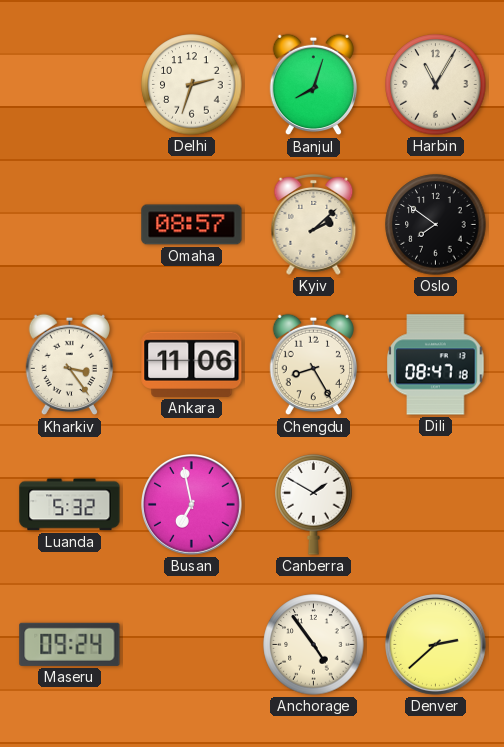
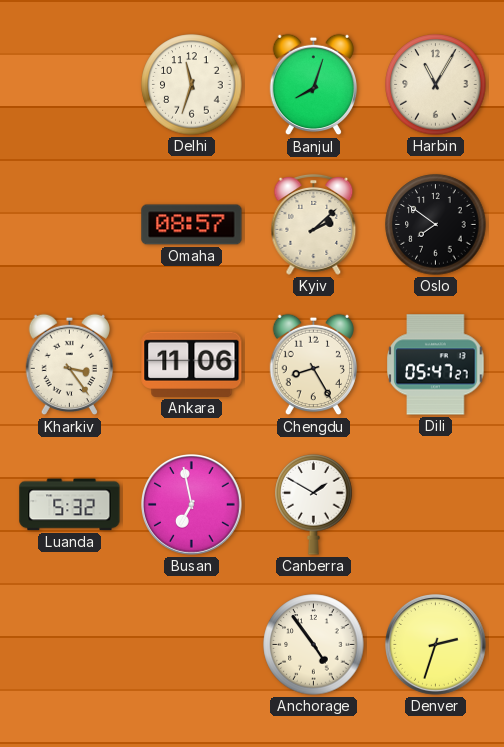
Delhi: 2:33 -> 11:33
Dili: 08:47 -> 05:47
Maseru: 09:24 -> none
Denver: 2:38 -> 2:33
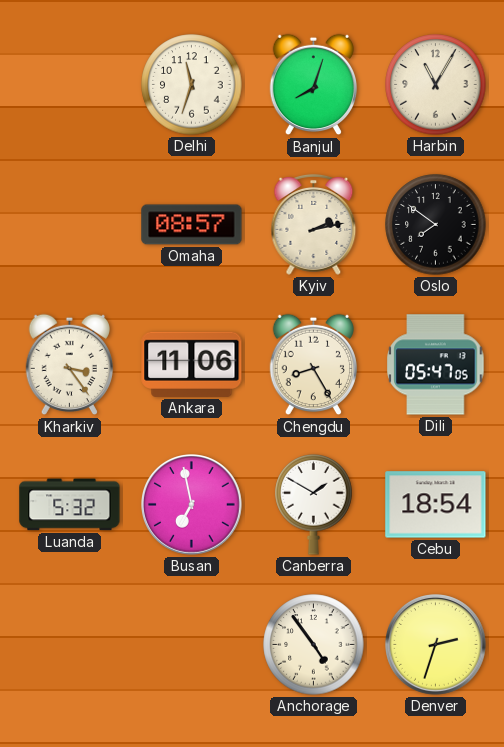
Kyiv: 2:08 -> 2:13
Dili: 05:47:27 -> 05:47:05
Cebu: none -> 18:54
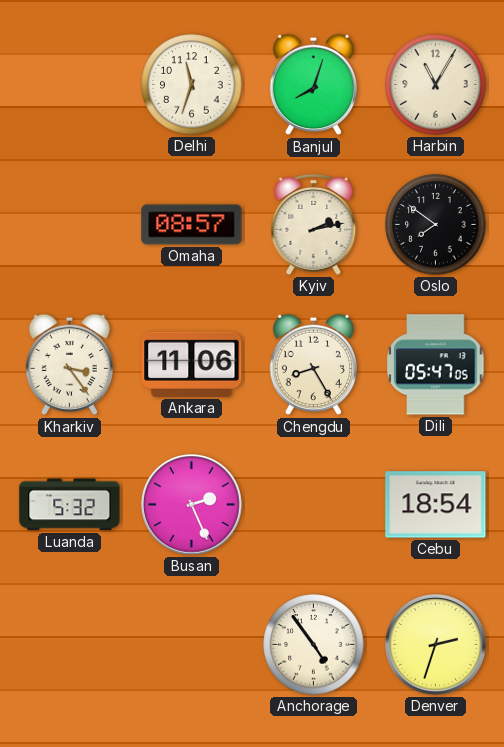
Busan: 6:58 -> 2:26
Canberra: 1:50 -> none
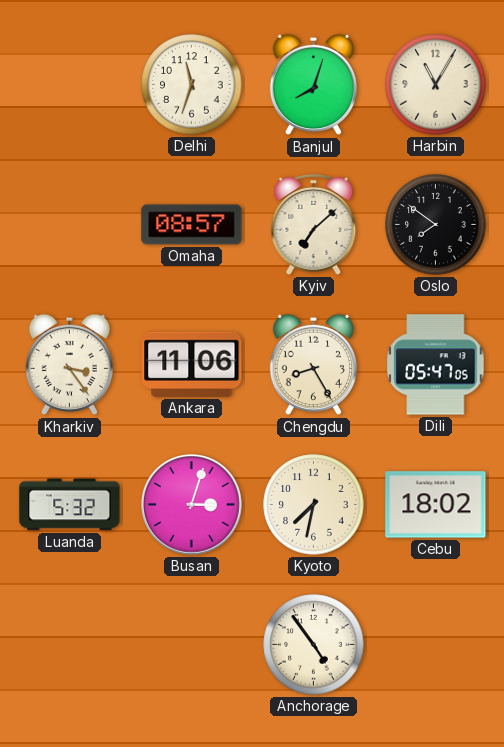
Kyiv: 2:13 -> 7:08
Busan: 2:26 -> 3:03
Kyoto: none -> 7:32
Cebu: 18:54 -> 18:02
Denver: 2:33 -> none
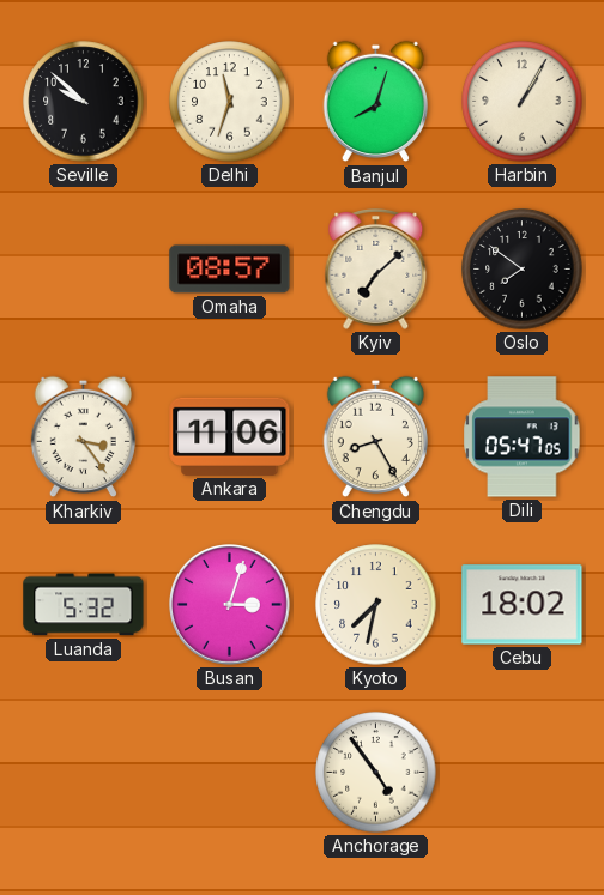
Seville: none -> 9:52
Harbin: 11:05 -> 1:05
